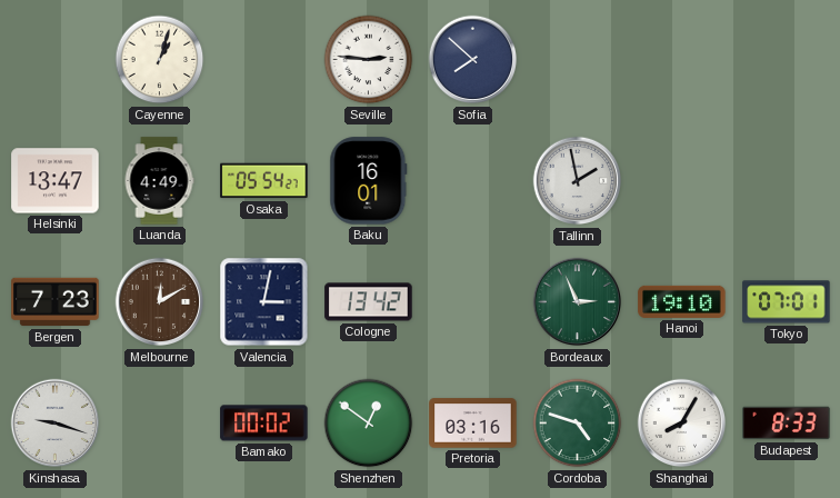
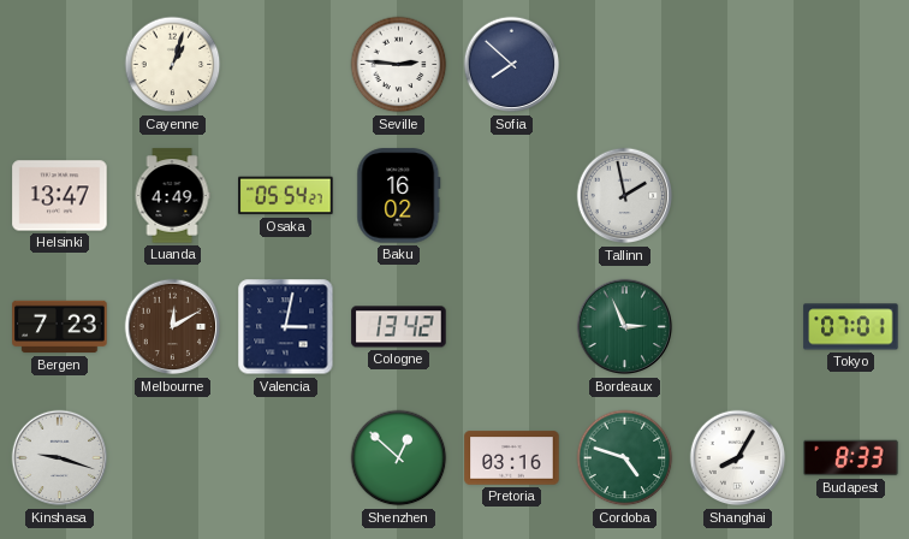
Baku: 16:01 -> 16:02
Hanoi: 19:10 -> none
Bamako: 00:02 -> none
Shenzhen: 12:51 -> 12:52
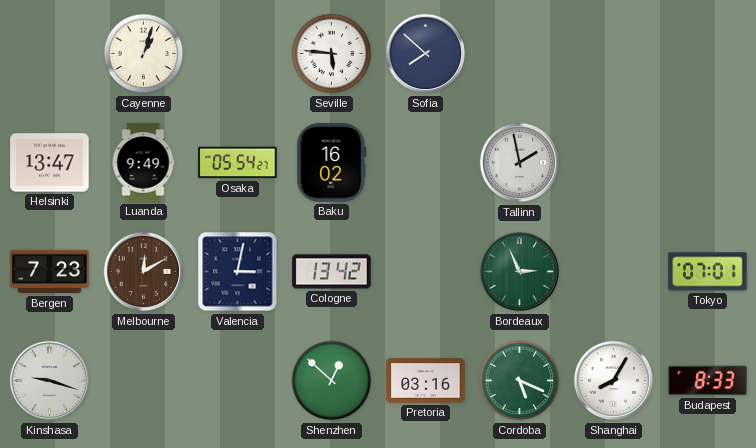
Seville: 2:46 -> 5:46
Luanda: 4:49 -> 9:49
Cordoba: 4:48 -> 5:19
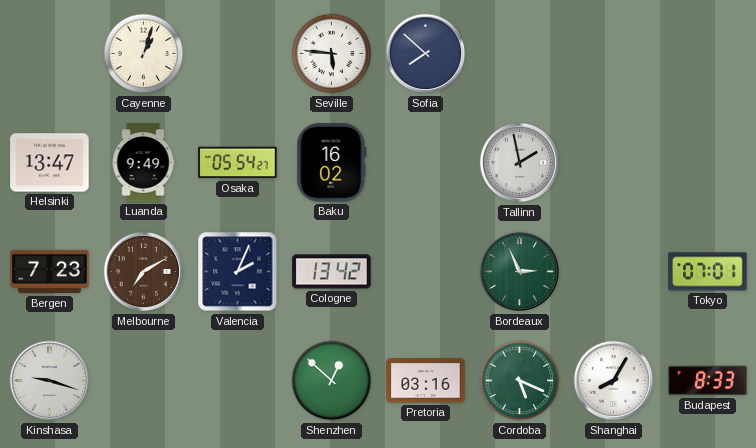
Melbourne: 12:10 -> 7:10
Valencia: 3:02 -> 2:04
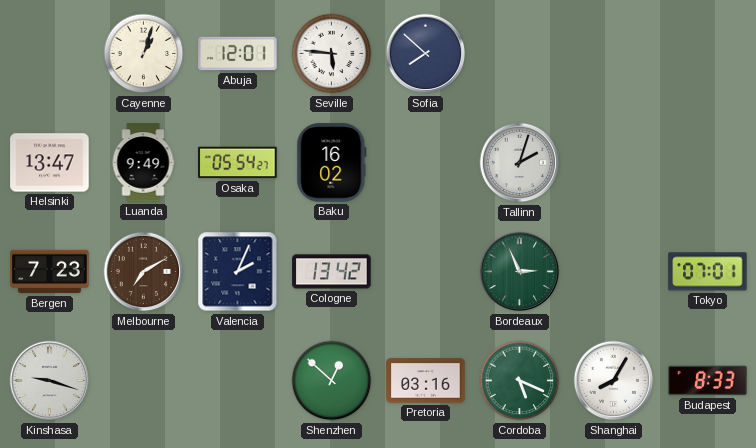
Abuja: none -> 12:01
Tallinn: 1:58 -> 2:03
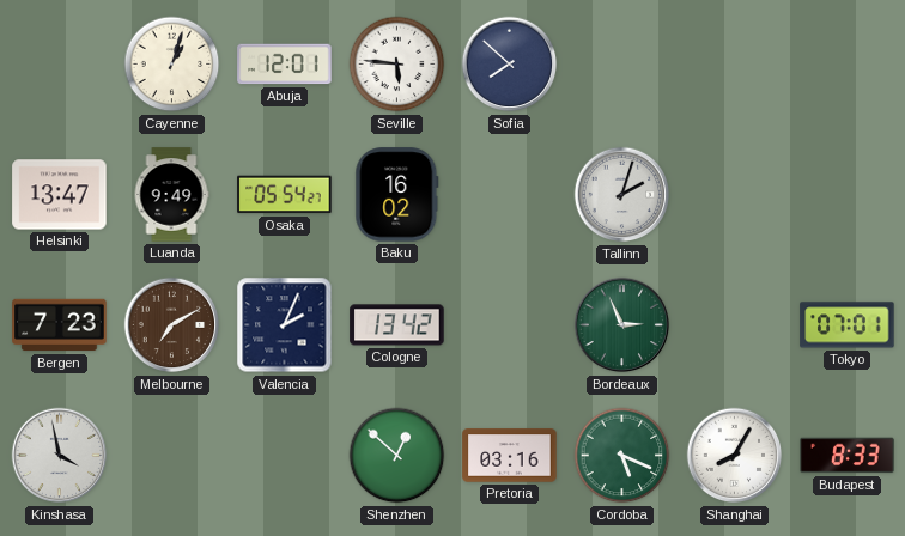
Kinshasa: 9:18 -> 3:58
